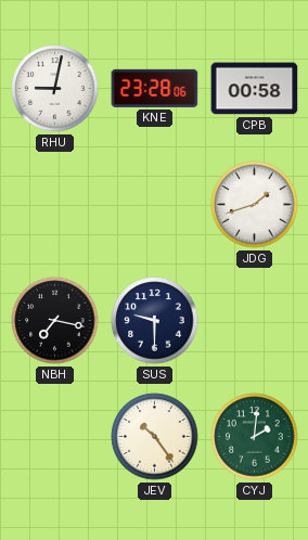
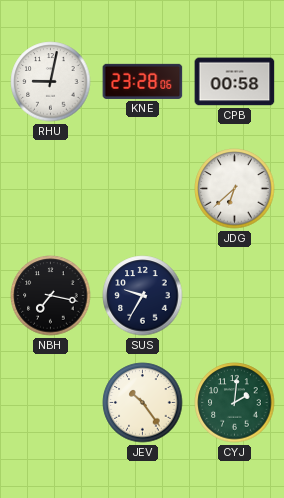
JDG: 1:42 -> 6:38
SUS: 9:30 -> 9:35
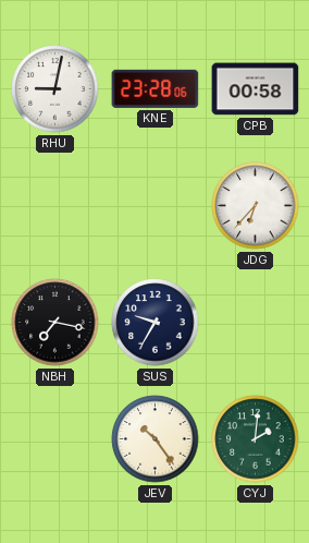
JDG: 6:38 -> 6:37
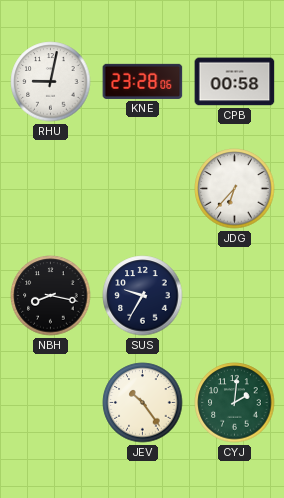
NBH: 7:17 -> 8:17
